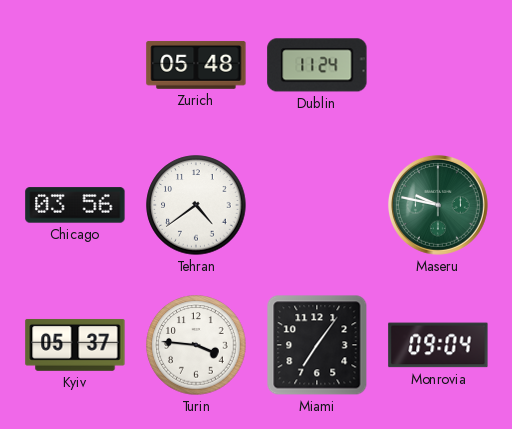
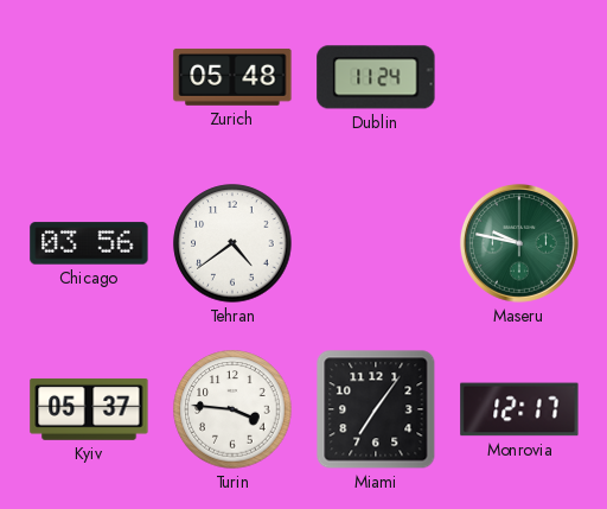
Monrovia: 09:04 -> 12:17
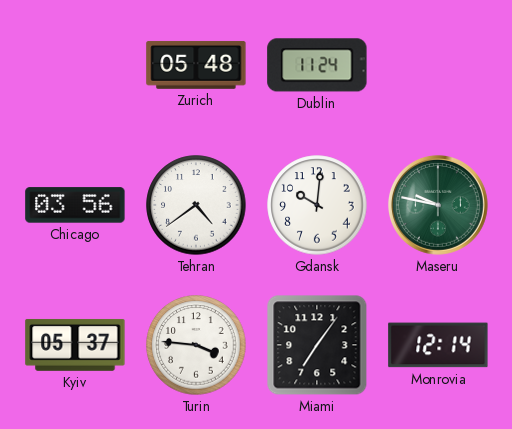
Gdansk: none -> 10:01
Monrovia: 12:17 -> 12:14
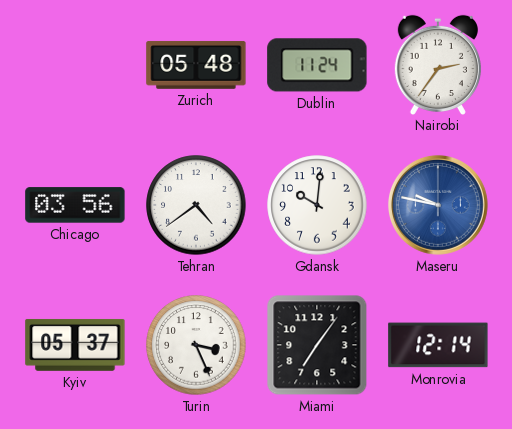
Nairobi: none -> 2:36
Maseru dial: green -> blue
Turin: 3:46 -> 3:26
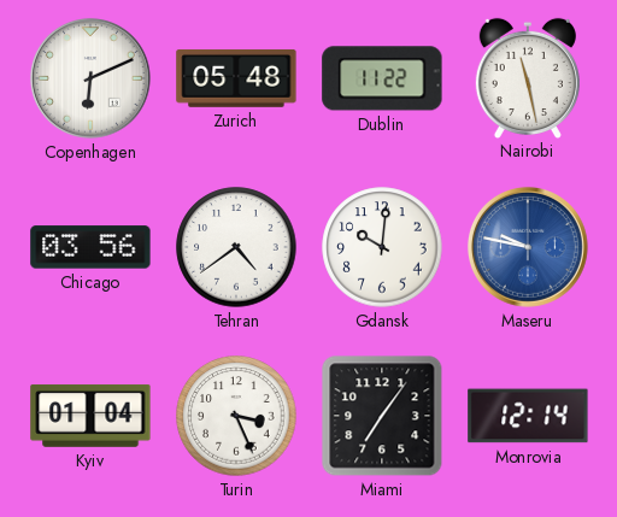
Copenhagen: none -> 6:11
Dublin: 11:24 -> 11:22
Nairobi: 2:36 -> 11:28
Kyiv: 05:37 -> 01:04
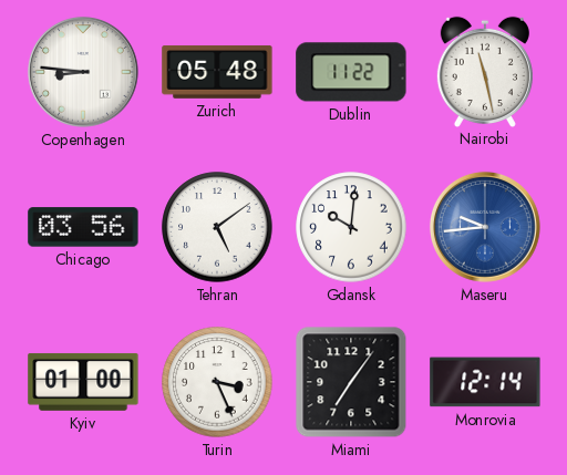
Copenhagen: 6:11 -> 8:46
Tehran: 4:39 -> 5:09
Maseru: 9:47 -> 9:44
Kyiv: 01:04 -> 01:00
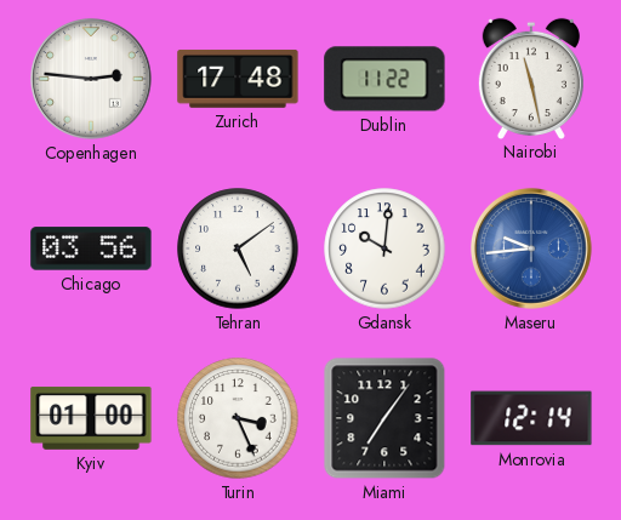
Copenhagen: 8:46 -> 2:46
Zurich: 05:48 -> 17:48
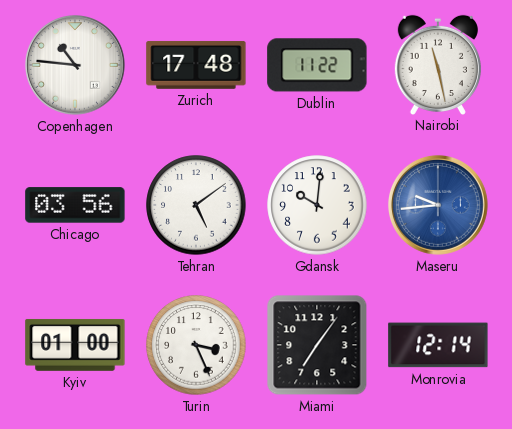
Copenhagen: 2:46 -> 10:46
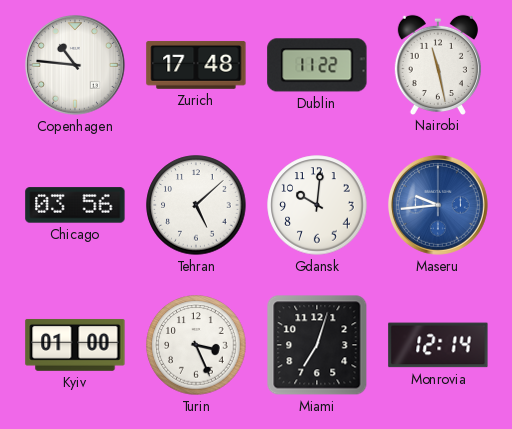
Tehran: 5:09 -> 5:08
Miami: 7:06 -> 7:03
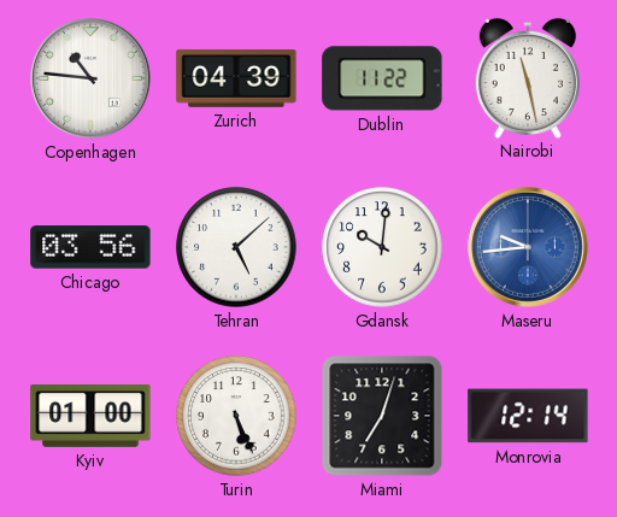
Zurich: 17:48 -> 04:39
Turin: 3:26 -> 5:26
